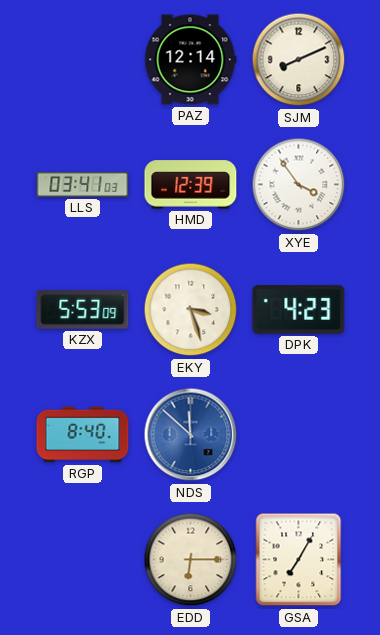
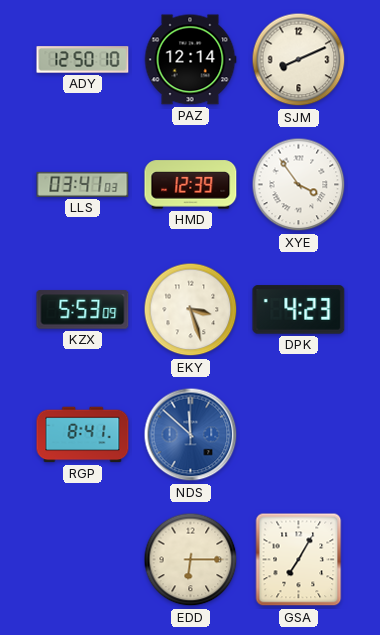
ADY: none -> 12:50
RGP: 8:40 -> 8:41
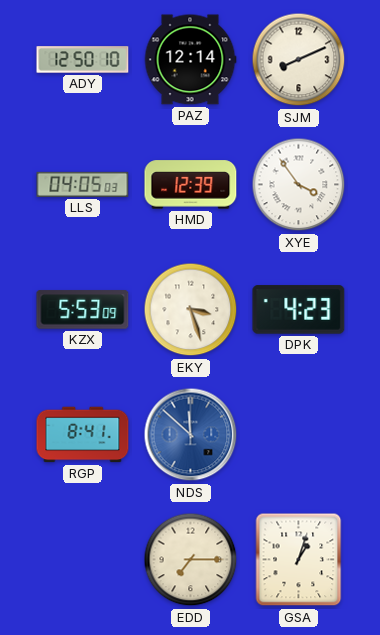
LLS: 03:41 -> 04:05
EDD: 6:15 -> 7:15
GSA: 7:05 -> 1:03
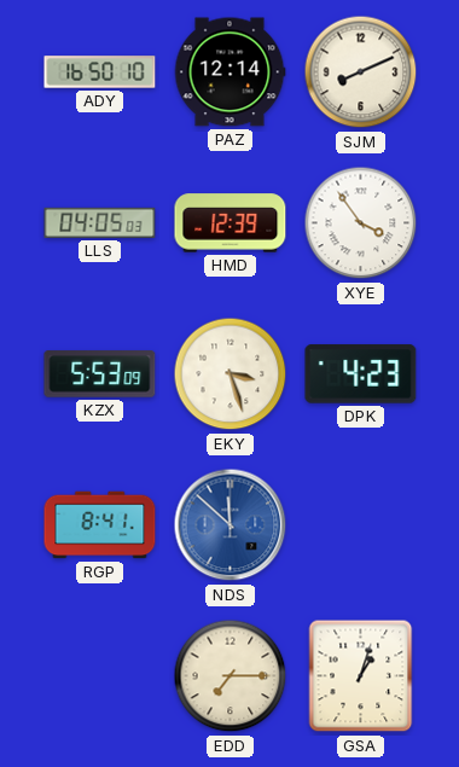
ADY: 12:50 -> 16:50
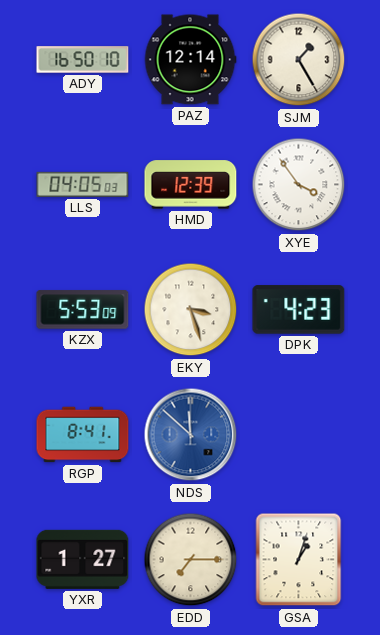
SJM: 8:11 -> 1:25
YXR: none -> 1:27
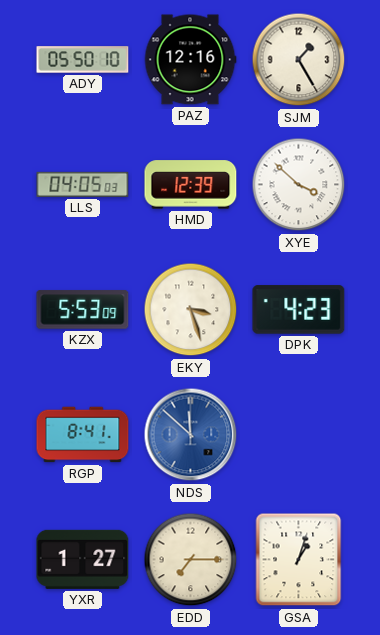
ADY: 16:50 -> 05:50
PAZ: 12:14 -> 12:16
XYE: 3:54 -> 3:52
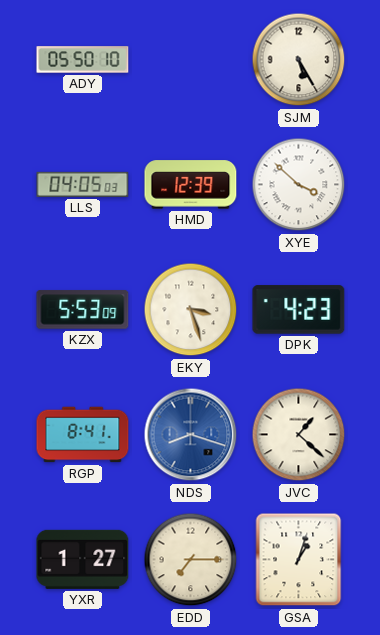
PAZ: 12:16 -> none
SJM: 1:25 -> 5:25
NDS: 11:52 -> 8:18
JVC: none -> 1:22
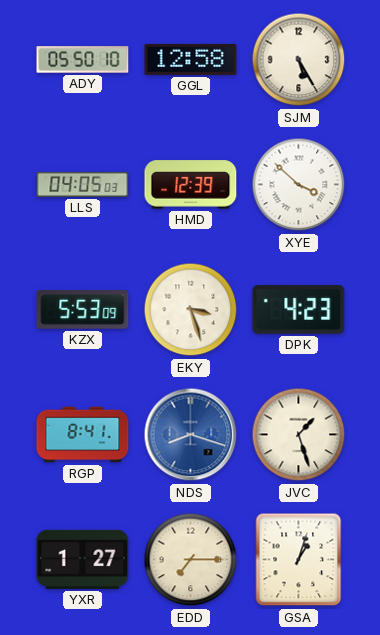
GGL: none -> 12:58
JVC: 1:22 -> 1:27
